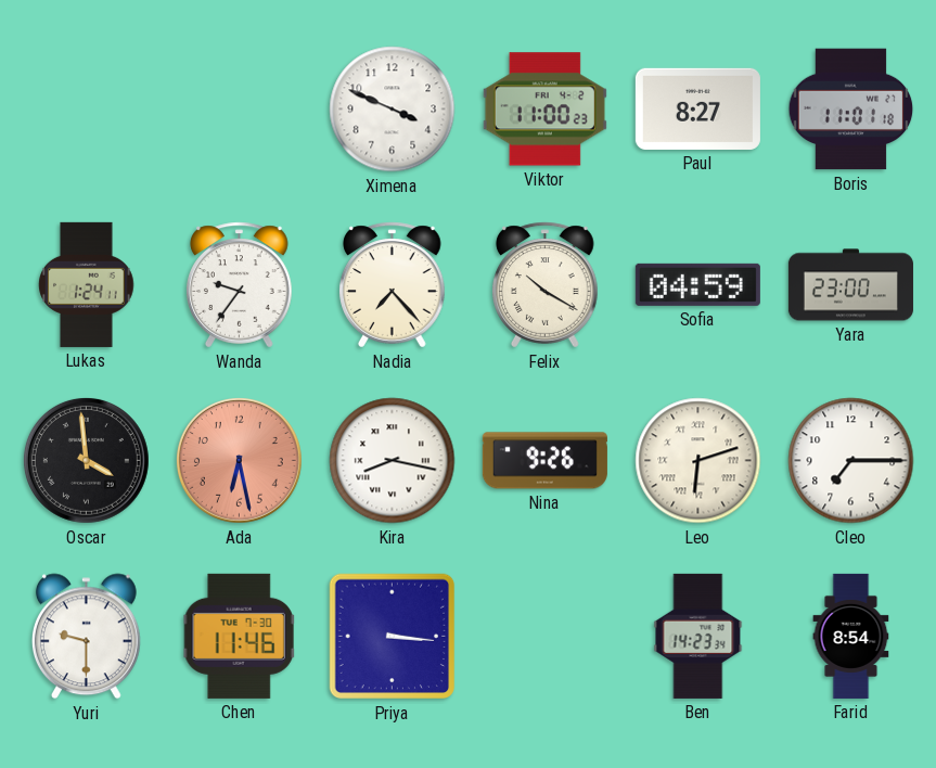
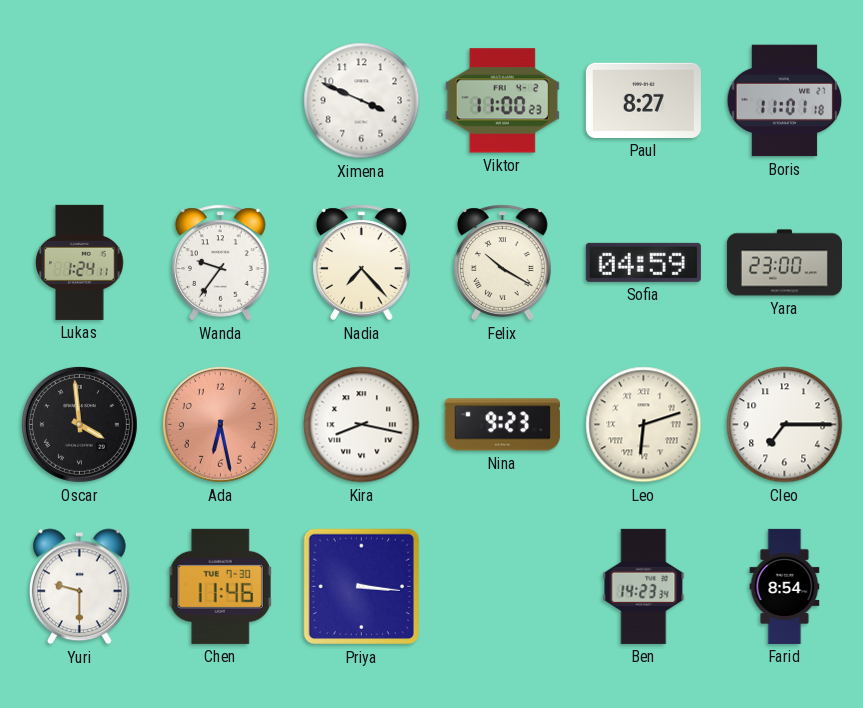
Nina: 9:26 -> 9:23
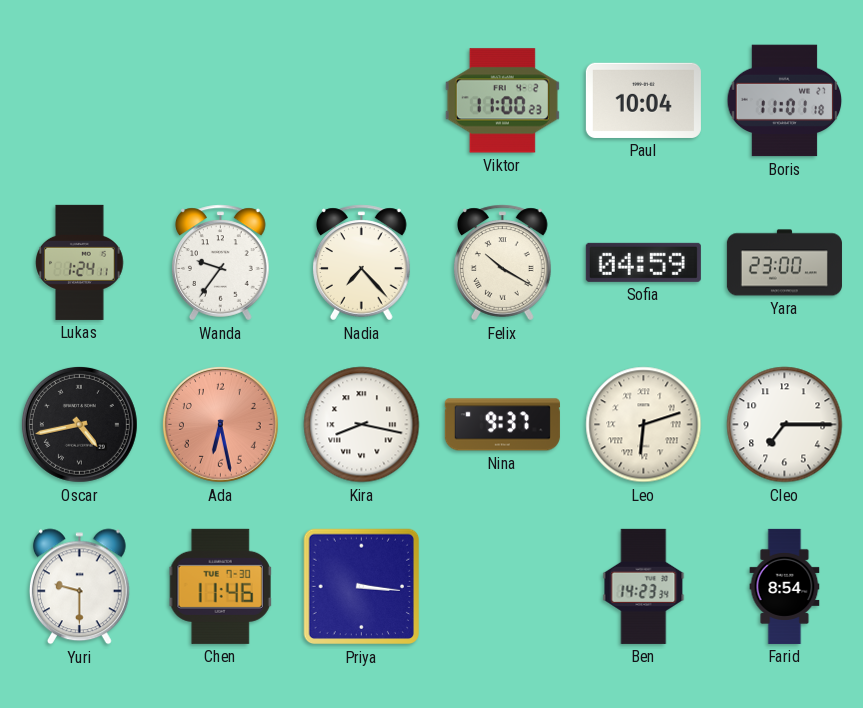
Ximena: 3:49 -> none
Paul: 8:27 -> 10:04
Oscar: 3:59 -> 4:43
Nina: 9:23 -> 9:37
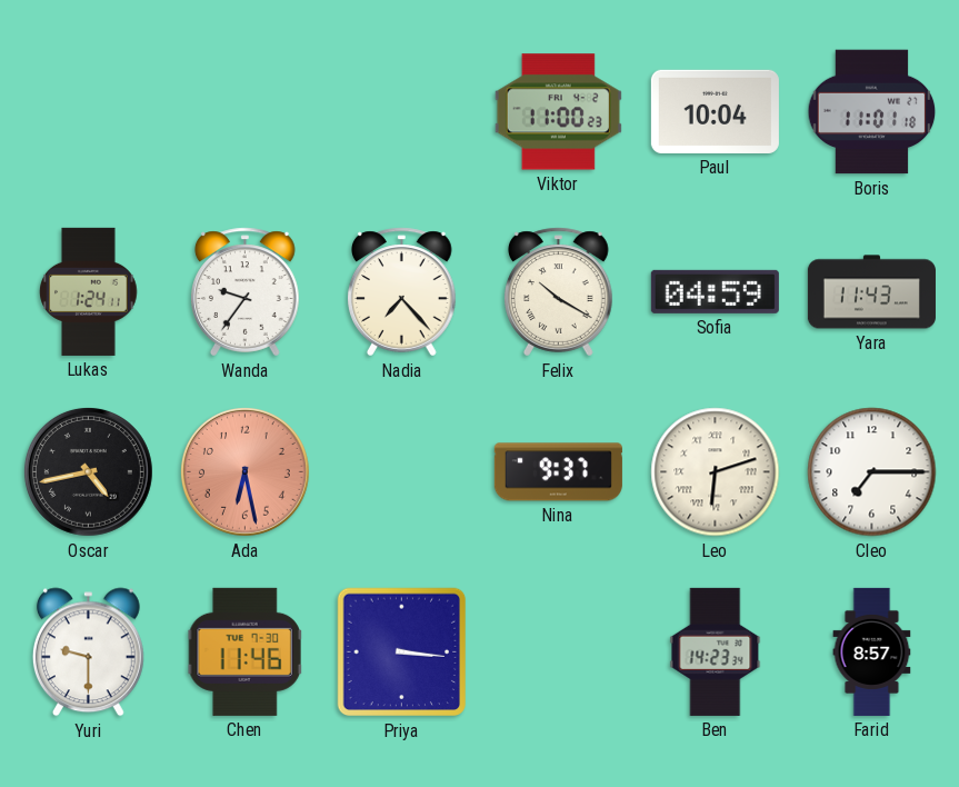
Yara: 23:00 -> 11:43
Kira: 8:17 -> none
Farid: 8:54 -> 8:57
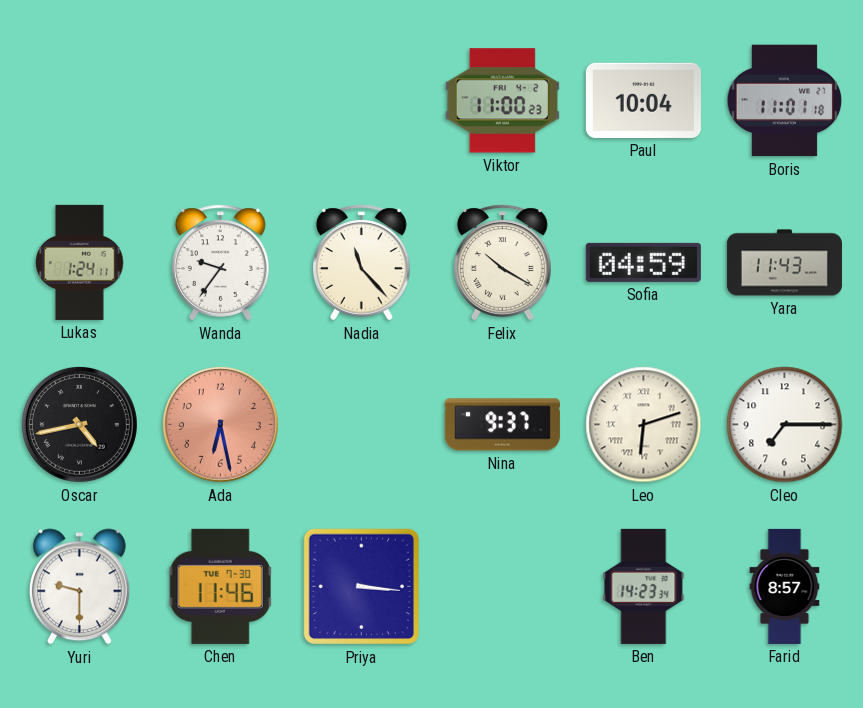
Nadia: 7:23 -> 11:23
